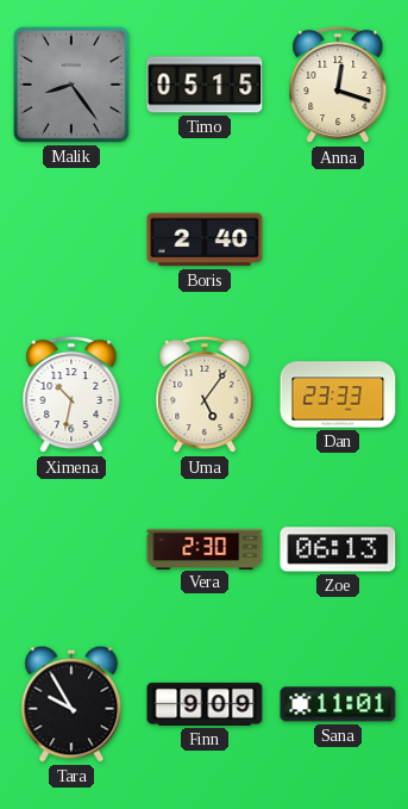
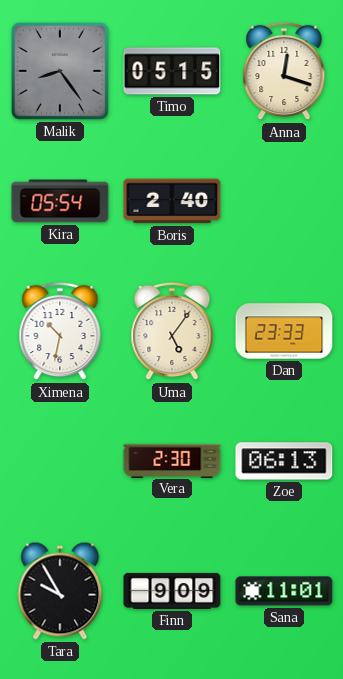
Kira: none -> 05:54
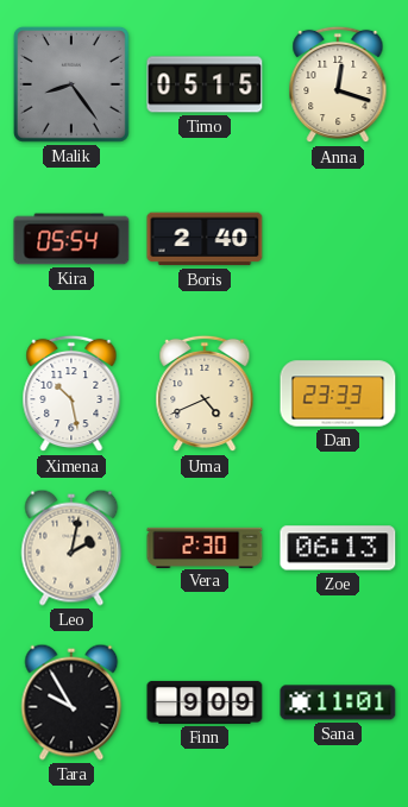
Ximena: 10:32 -> 10:28
Uma: 5:06 -> 4:41
Leo: none -> 2:02
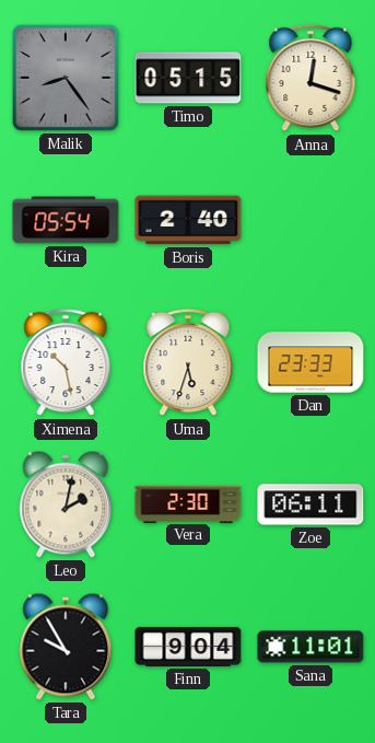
Uma: 4:41 -> 5:33
Zoe: 06:13 -> 06:11
Finn: 9:09 -> 9:04
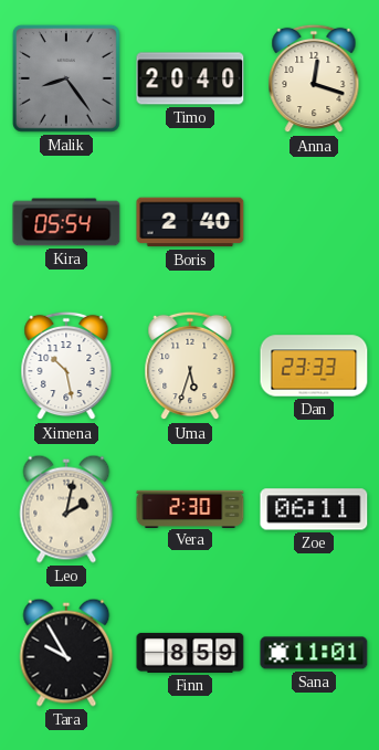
Timo: 05:15 -> 20:40
Finn: 9:04 -> 8:59
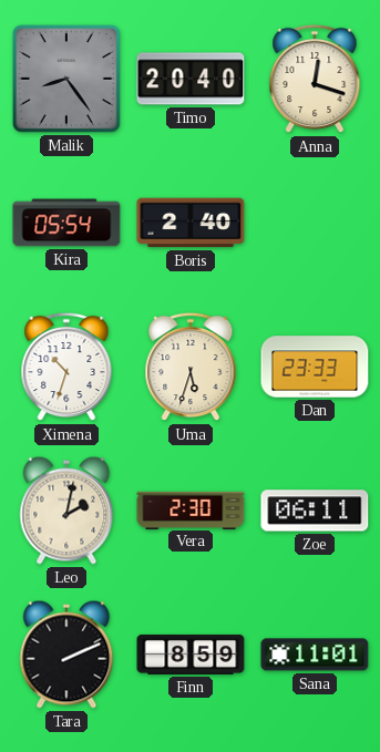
Ximena: 10:28 -> 10:33
Tara: 9:55 -> 2:11
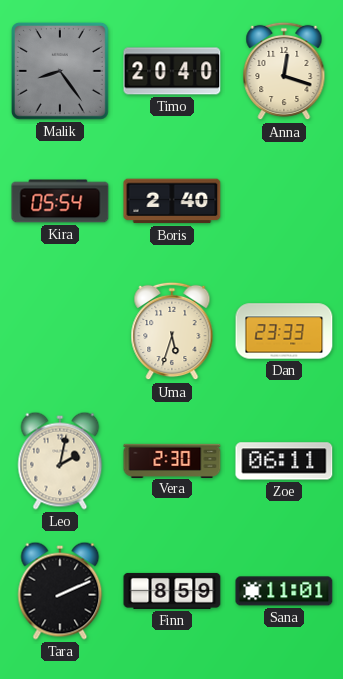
Ximena: 10:33 -> none
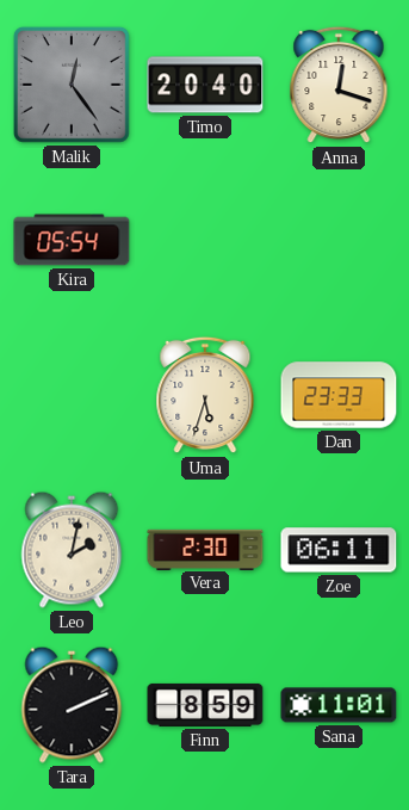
Malik: 8:24 -> 12:24
Boris: 2:40 -> none
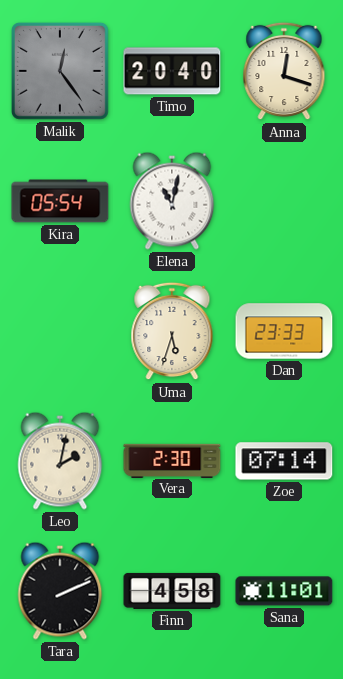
Elena: none -> 11:02
Zoe: 06:11 -> 07:14
Finn: 8:59 -> 4:58
